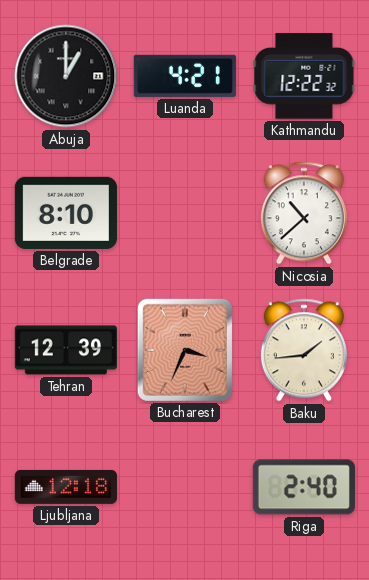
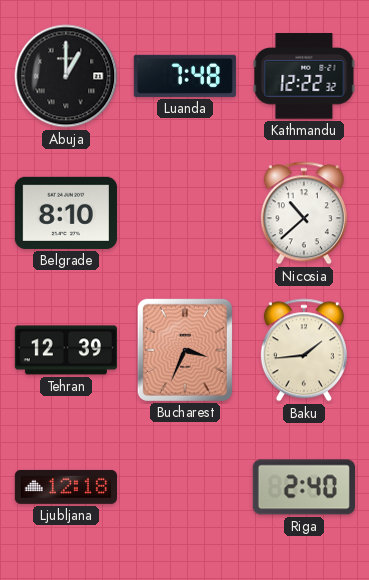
Luanda: 4:21 -> 7:48
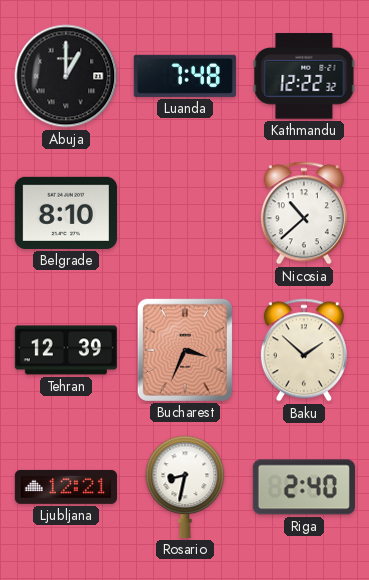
Baku: 1:44 -> 1:52
Ljubljana: 12:18 -> 12:21
Rosario: none -> 8:32
